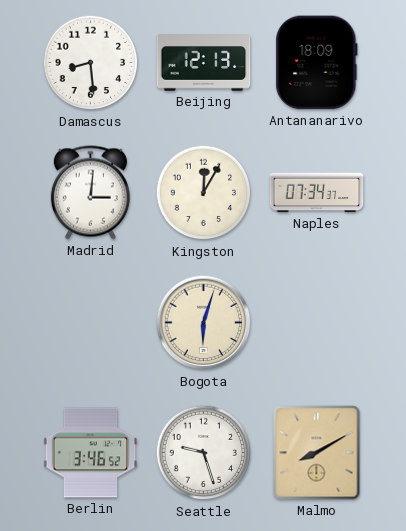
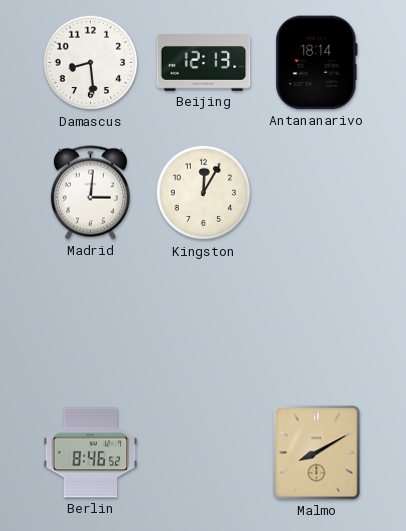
Antananarivo: 18:09 -> 18:14
Naples: 07:34 -> none
Bogota: 6:03 -> none
Berlin: 3:46 -> 8:46
Seattle: 9:27 -> none
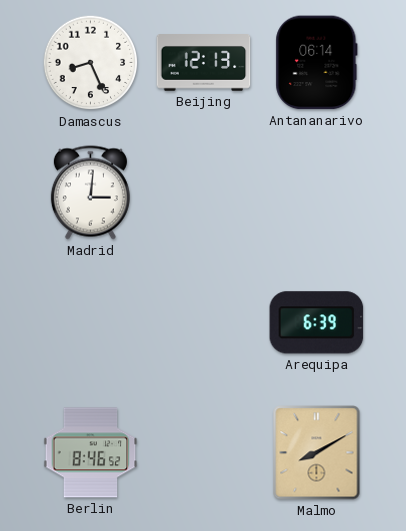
Damascus: 8:29 -> 8:26
Antananarivo: 18:14 -> 06:14
Kingston: 12:05 -> none
Arequipa: none -> 6:39
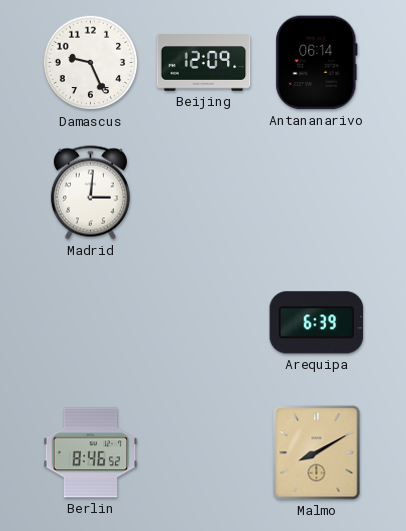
Damascus: 8:26 -> 9:26
Beijing: 12:13 -> 12:09
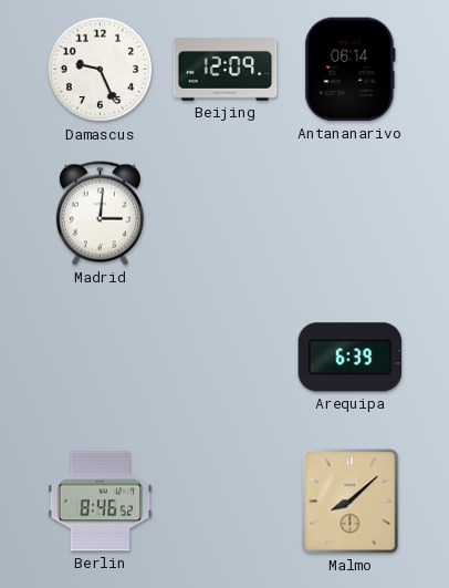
Malmo: 8:10 -> 8:08
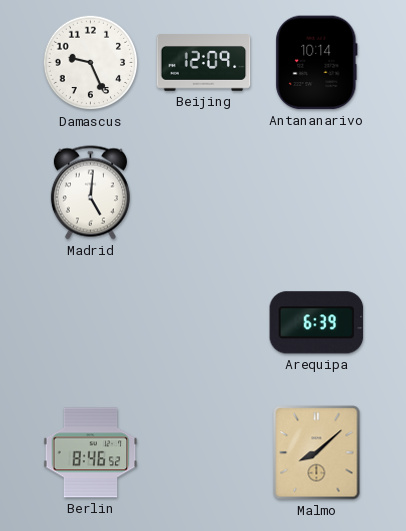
Antananarivo: 06:14 -> 10:14
Madrid: 3:01 -> 5:01
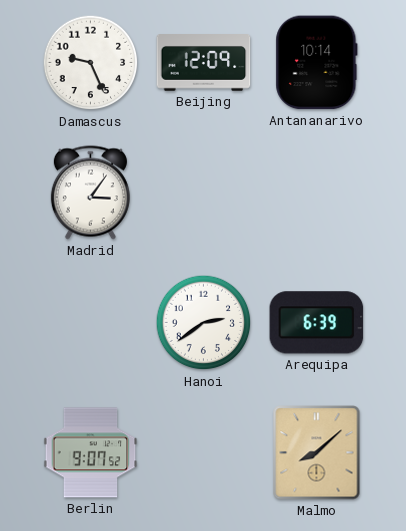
Madrid: 5:01 -> 3:06
Hanoi: none -> 2:39
Berlin: 8:46 -> 9:07
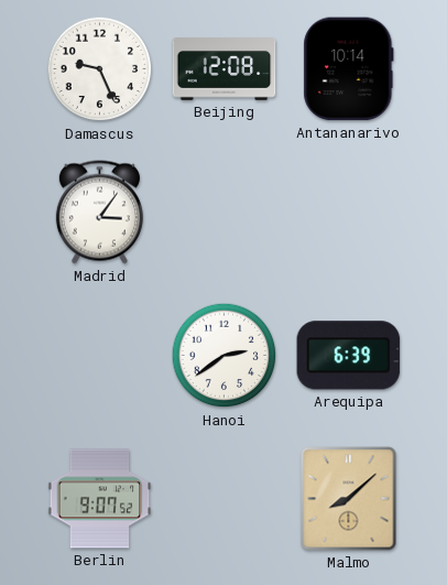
Beijing: 12:09 -> 12:08
